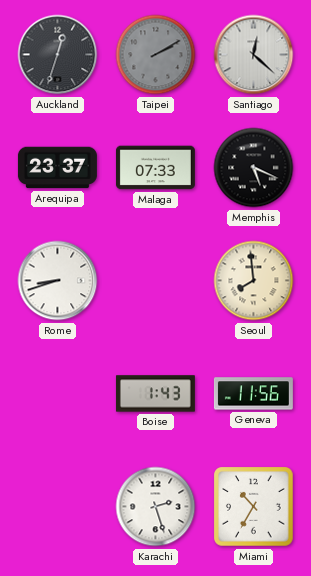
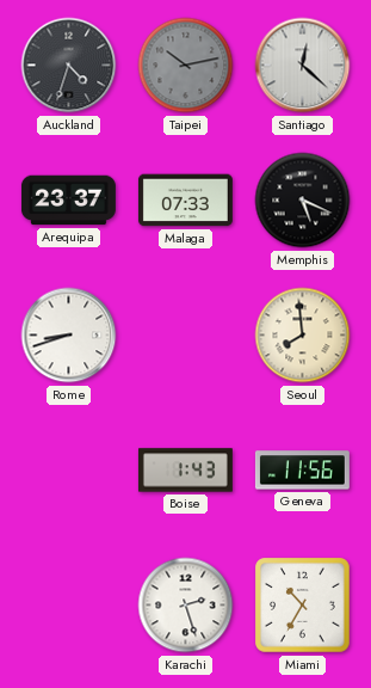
Auckland: 12:33 -> 4:33
Taipei: 2:10 -> 10:13
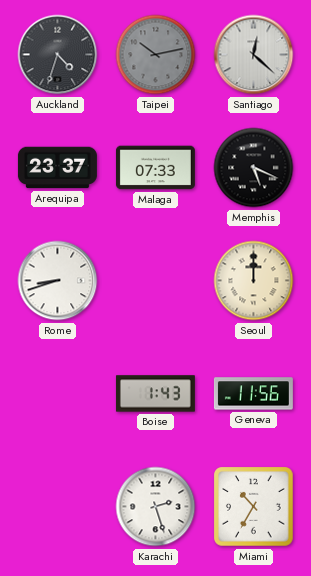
Seoul: 7:59 -> 12:00
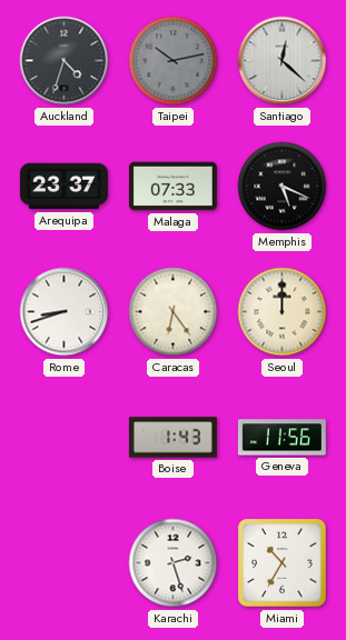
Caracas: none -> 6:24
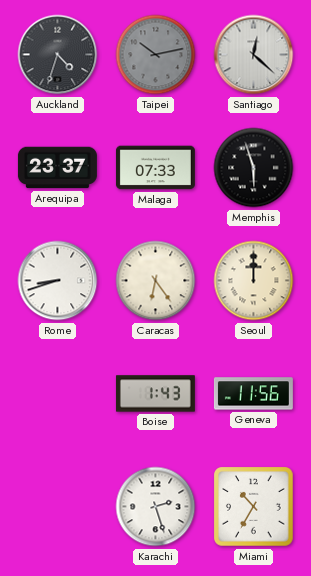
Memphis: 5:19 -> 5:57
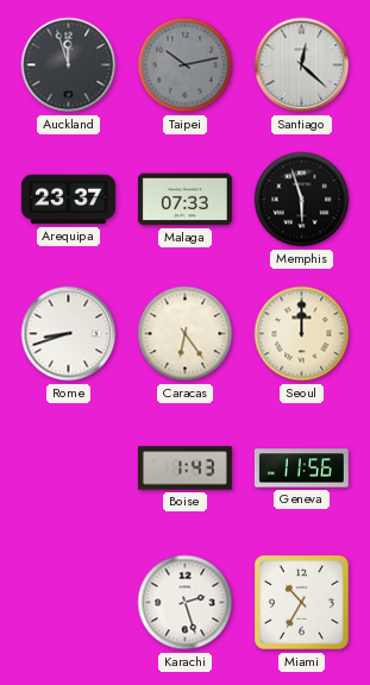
Auckland: 4:33 -> 11:57
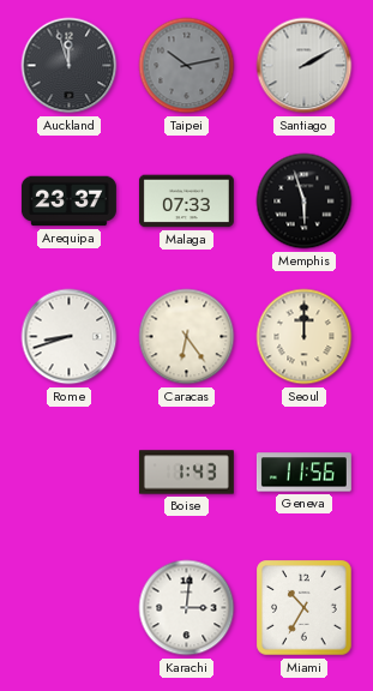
Santiago: 12:22 -> 2:10
Karachi: 2:27 -> 3:01
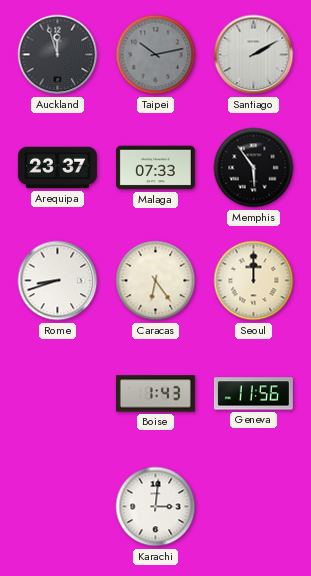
Memphis: 5:57 -> 5:54
Miami: 10:35 -> none
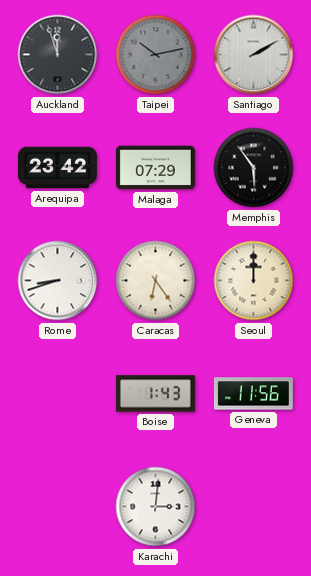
Arequipa: 23:37 -> 23:42
Malaga: 07:33 -> 07:29
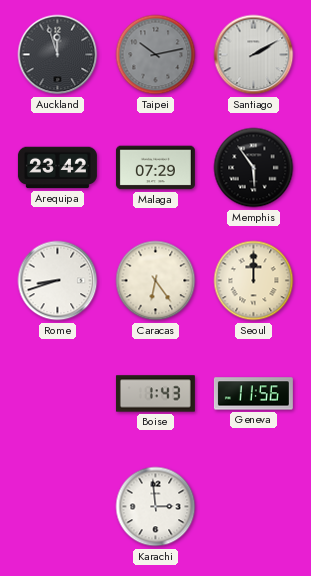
Karachi: 3:01 -> 2:59
